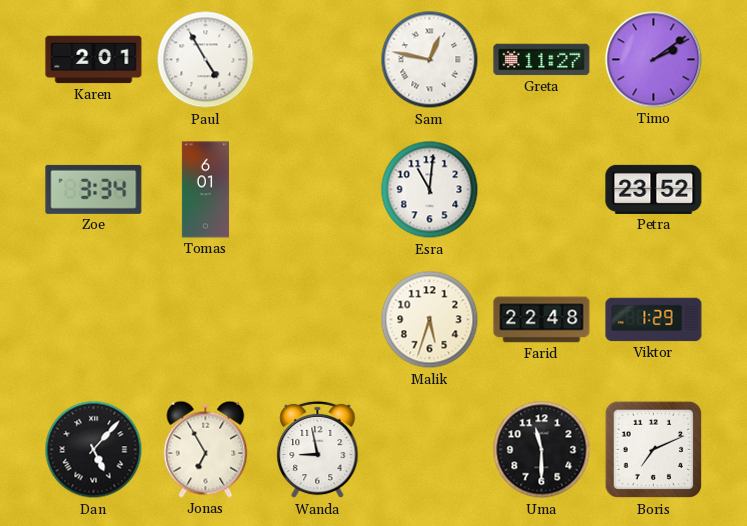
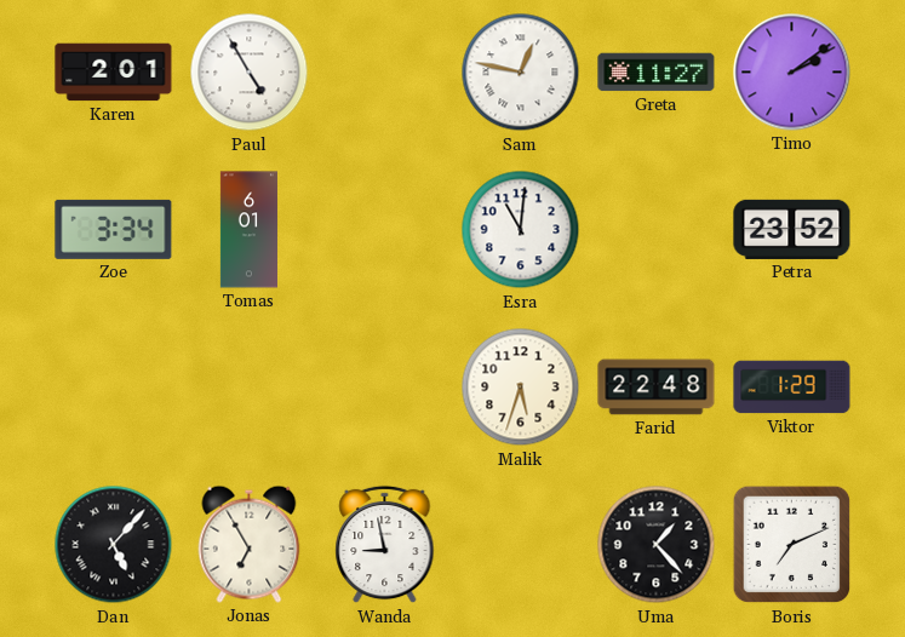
Uma: 11:30 -> 1:23
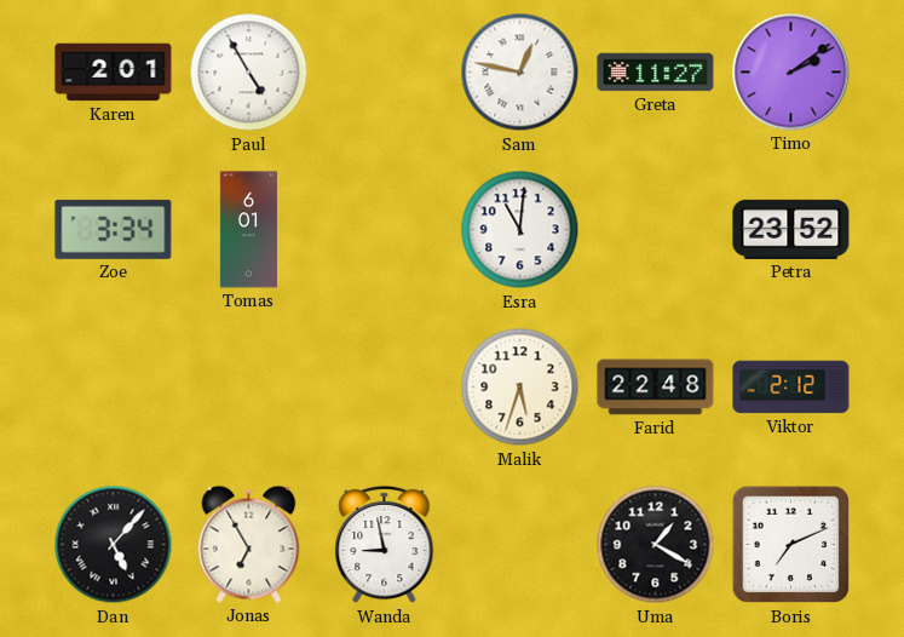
Viktor: 1:29 -> 2:12
Uma: 1:23 -> 1:20
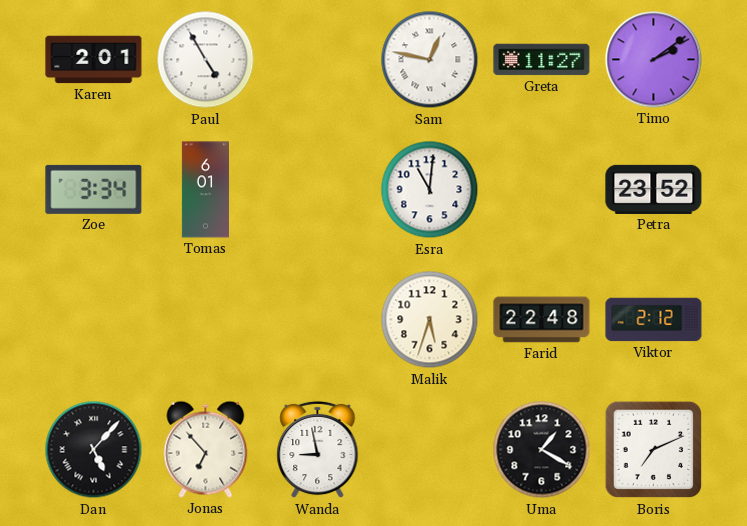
Jonas: 6:55 -> 6:53
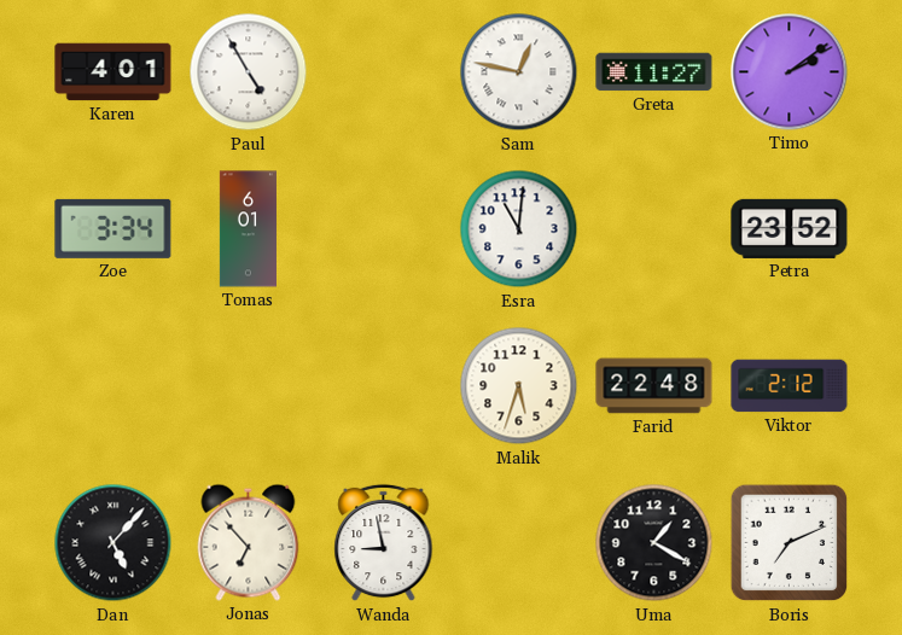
Karen: 2:01 -> 4:01
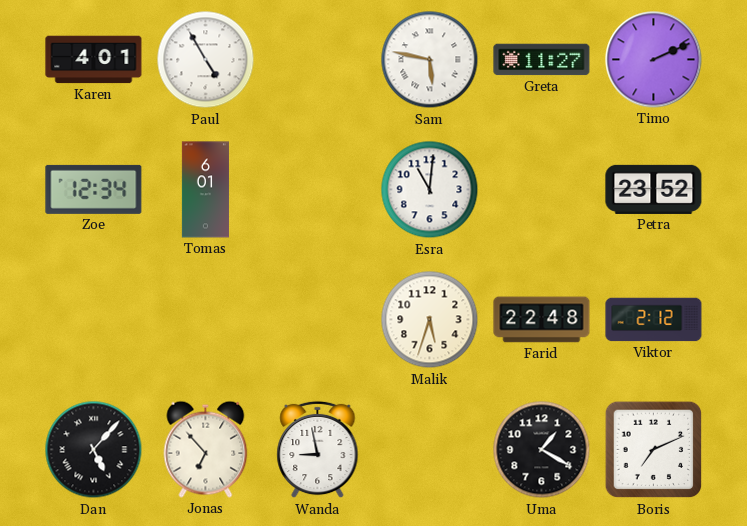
Sam: 12:47 -> 5:47
Timo: 2:09 -> 2:11
Zoe: 3:34 -> 12:34
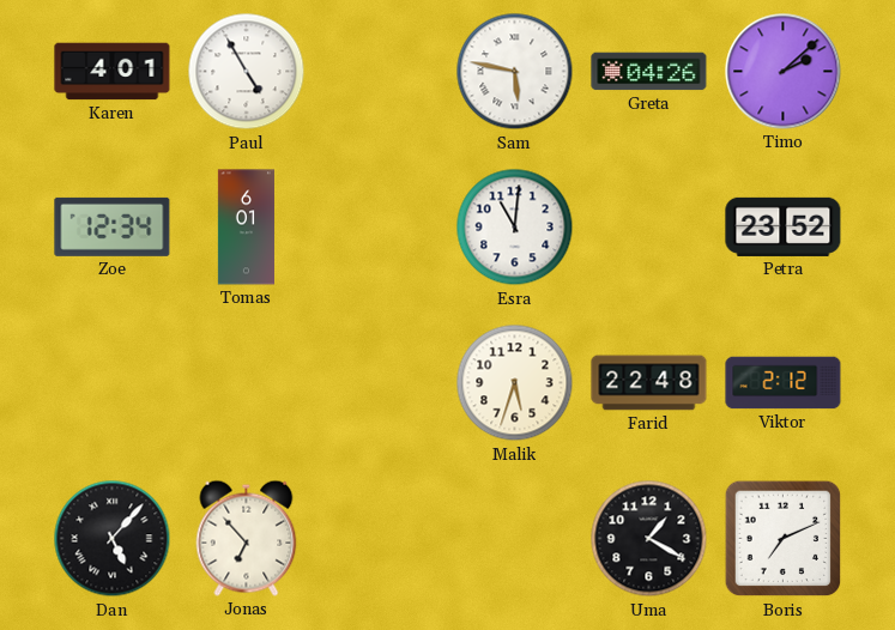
Greta: 11:27 -> 04:26
Timo: 2:11 -> 2:08
Wanda: 8:58 -> none
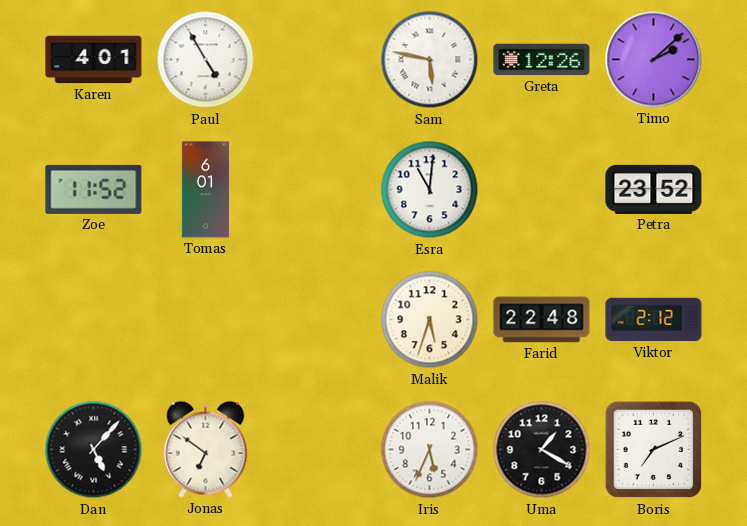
Greta: 04:26 -> 12:26
Zoe: 12:34 -> 11:52
Jonas: 6:53 -> 6:51
Iris: none -> 5:34
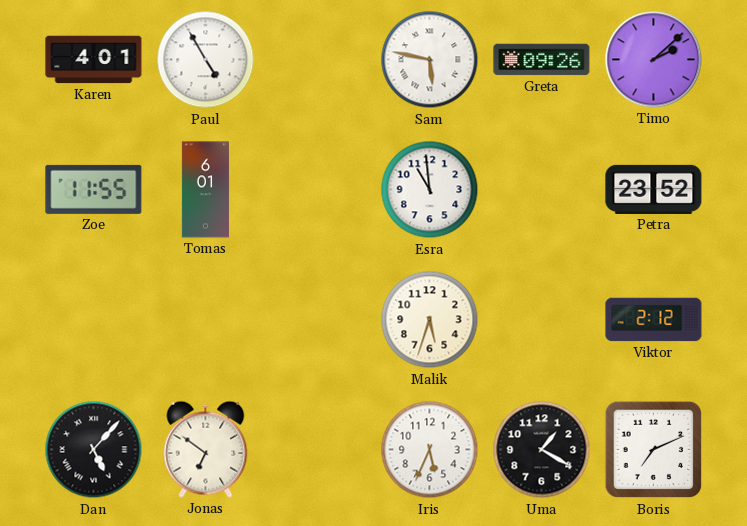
Greta: 12:26 -> 09:26
Zoe: 11:52 -> 11:55
Esra: 11:01 -> 10:59
Farid: 22:48 -> none
